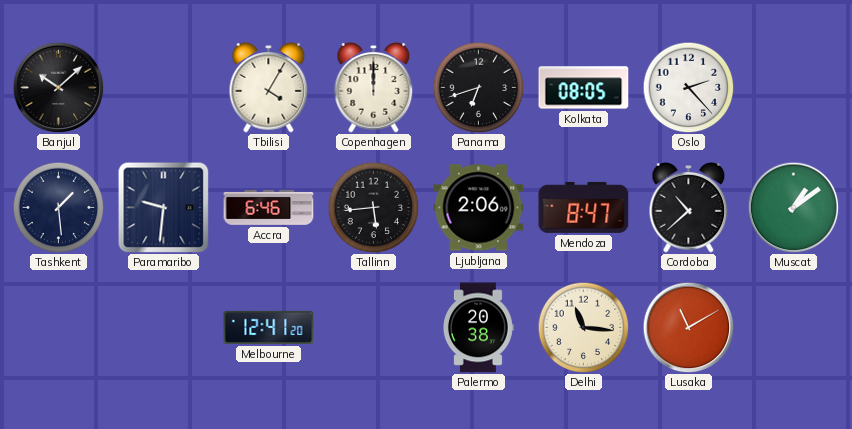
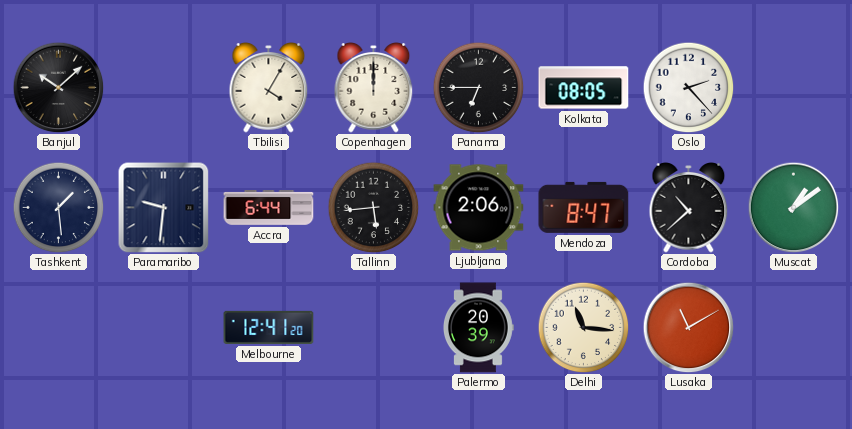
Panama: 6:42 -> 6:45
Accra: 6:46 -> 6:44
Palermo: 20:38 -> 20:39
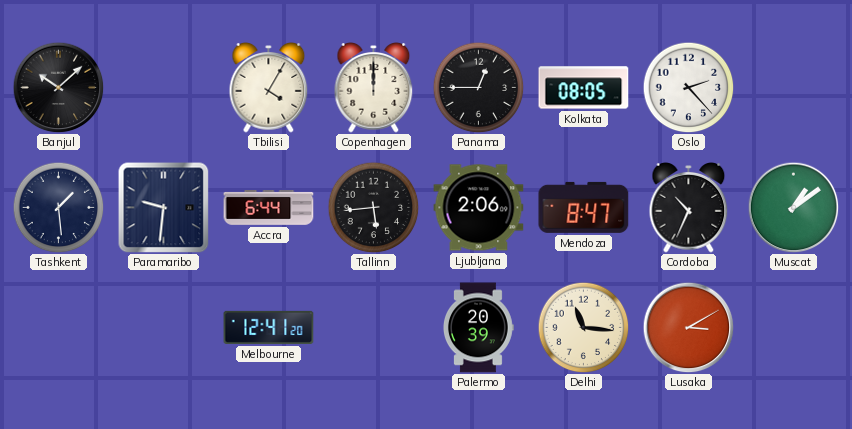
Panama: 6:45 -> 12:45
Cordoba: 10:38 -> 10:34
Lusaka: 11:10 -> 3:10
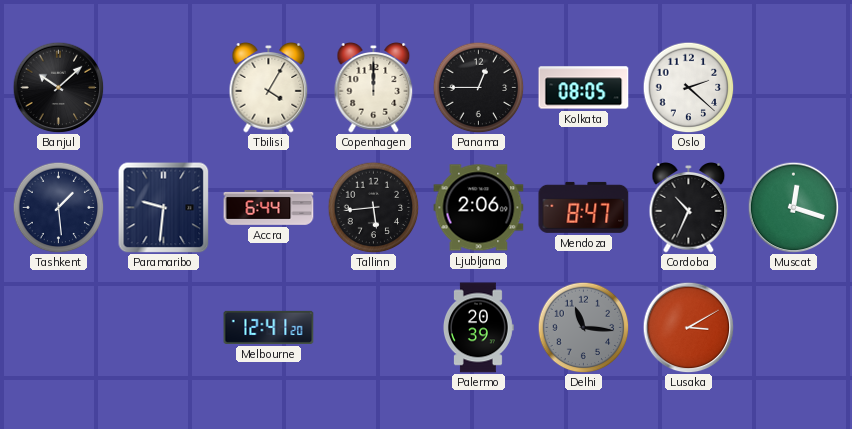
Oslo: 2:23 -> 2:22
Muscat: 1:09 -> 12:18
Delhi dial: cream -> grey
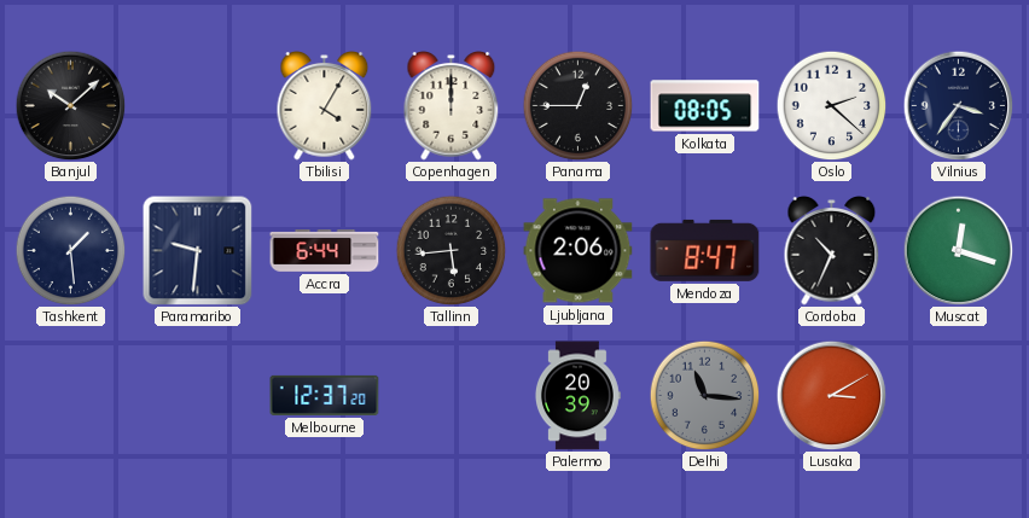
Vilnius: none -> 3:36
Melbourne: 12:41 -> 12:37
